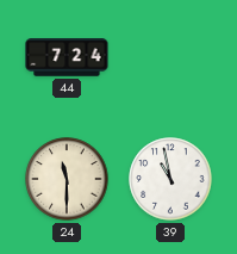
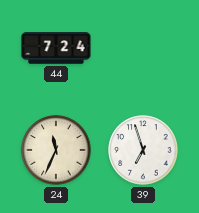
24: 11:30 -> 11:34
39: 10:58 -> 6:57
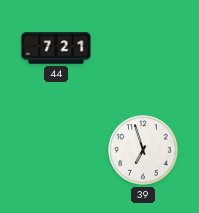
44: 7:24 -> 7:21
24: 11:34 -> none
